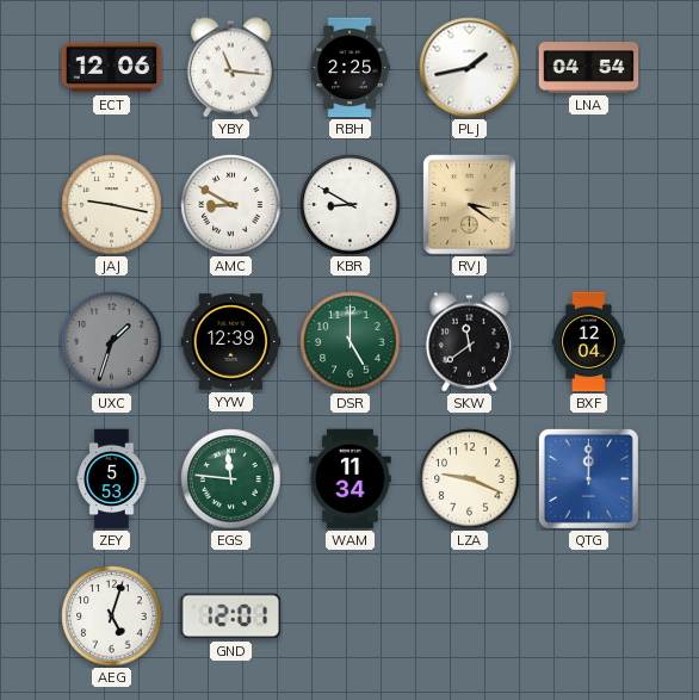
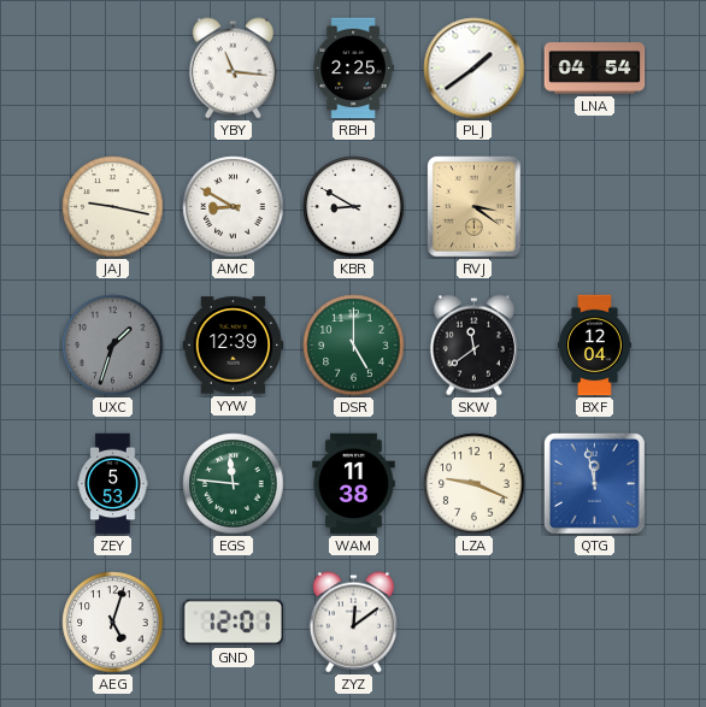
ECT: 12:06 -> none
PLJ: 1:43 -> 1:39
WAM: 11:34 -> 11:38
QTG: 12:00 -> 11:58
ZYZ: none -> 12:09
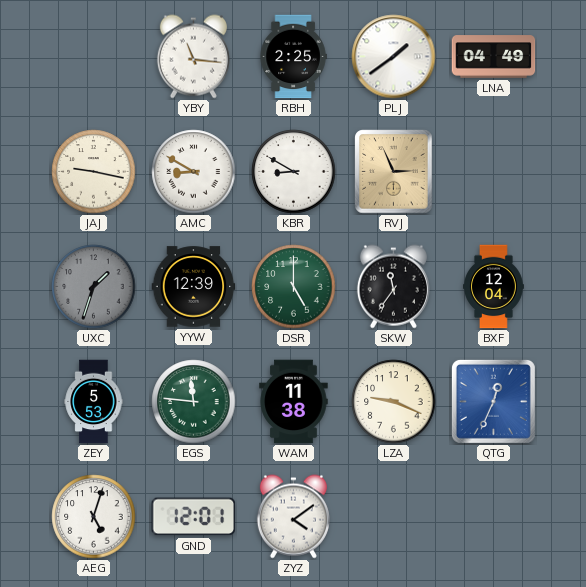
LNA: 04:54 -> 04:49
RVJ: 3:21 -> 2:56
SKW: 11:39 -> 11:36
QTG: 11:58 -> 12:34
ZYZ: 12:09 -> 4:09
